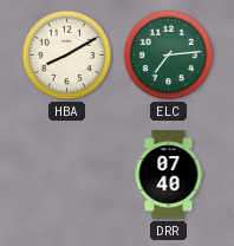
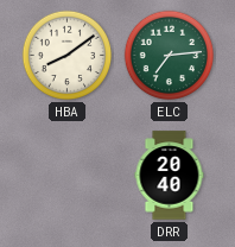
HBA: 8:10 -> 8:09
DRR: 07:40 -> 20:40
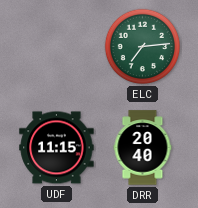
HBA: 8:09 -> none
UDF: none -> 11:15
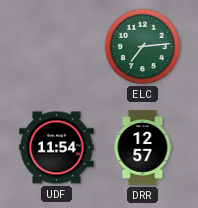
UDF: 11:15 -> 11:54
DRR: 20:40 -> 12:57
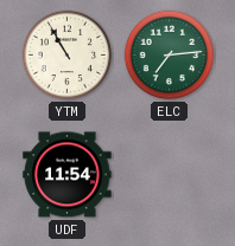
YTM: none -> 10:55
DRR: 12:57 -> none
